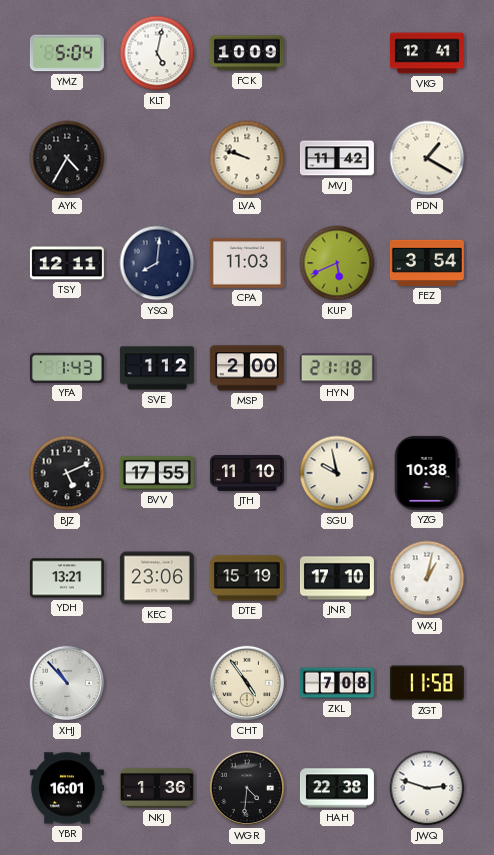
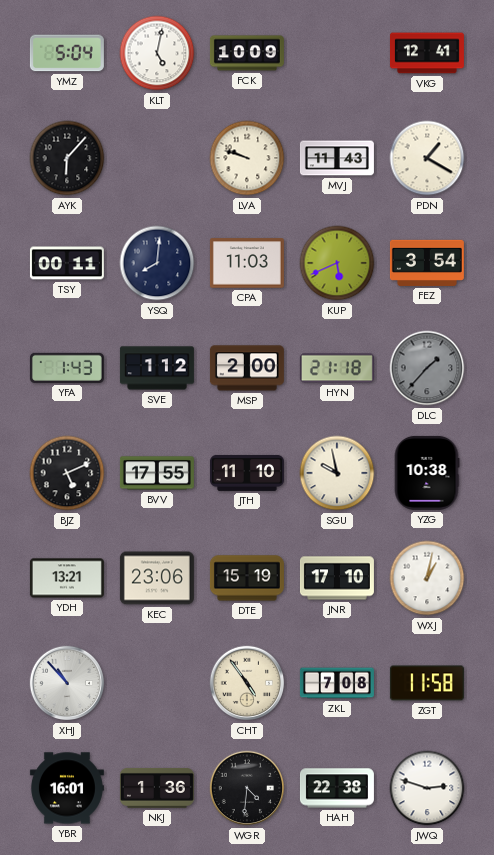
AYK: 4:35 -> 6:07
MVJ: 11:42 -> 11:43
TSY: 12:11 -> 00:11
DLC: none -> 1:37
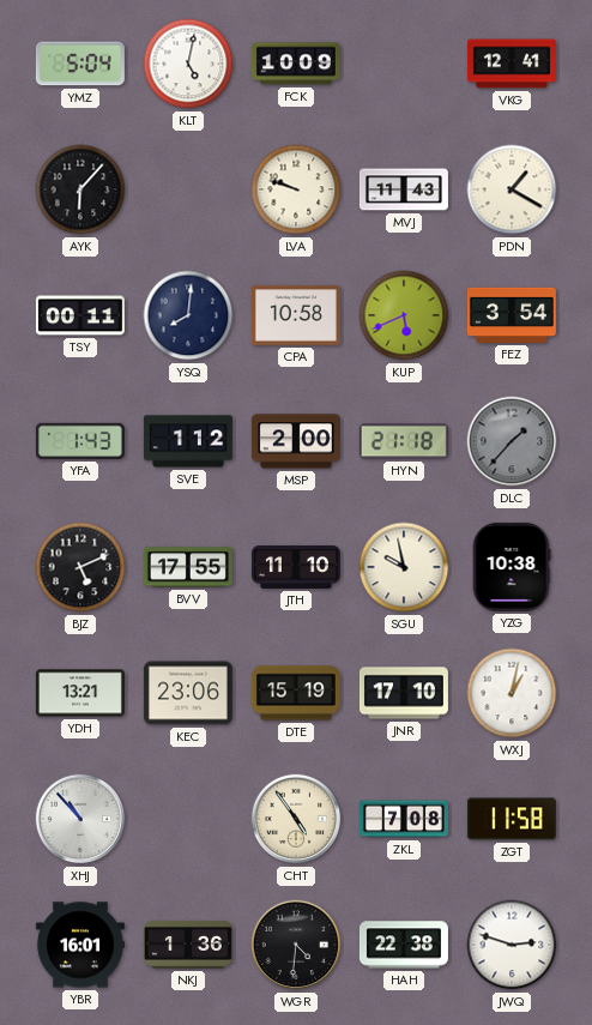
CPA: 11:03 -> 10:58
